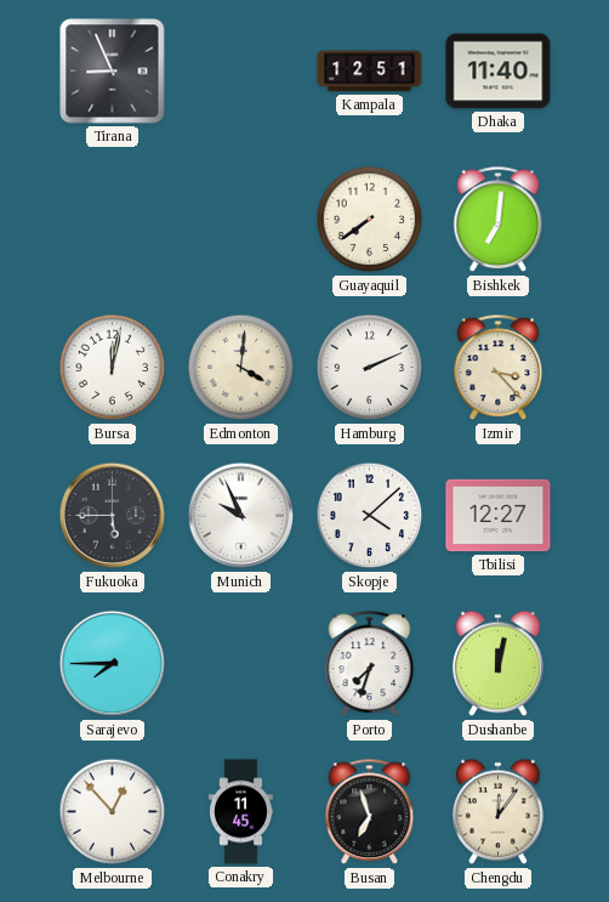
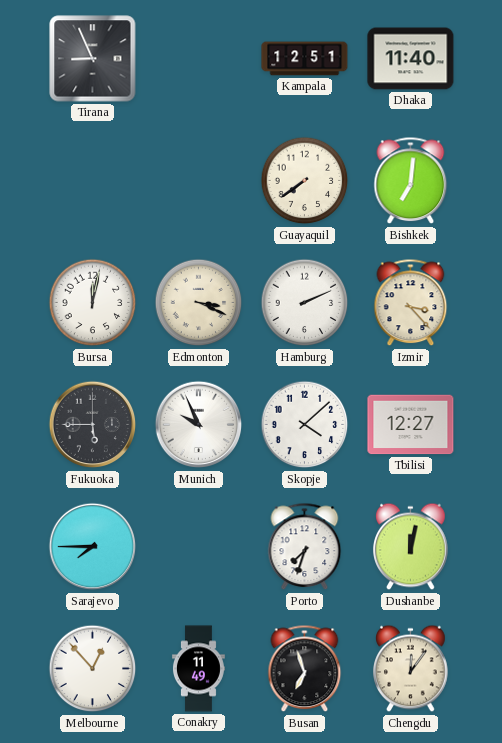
Edmonton: 4:01 -> 3:19
Conakry: 11:45 -> 11:49
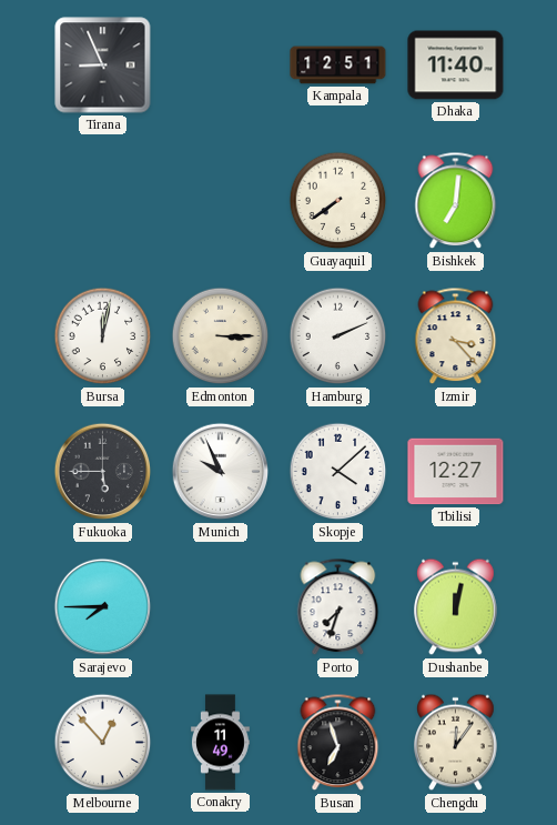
Edmonton: 3:19 -> 3:15
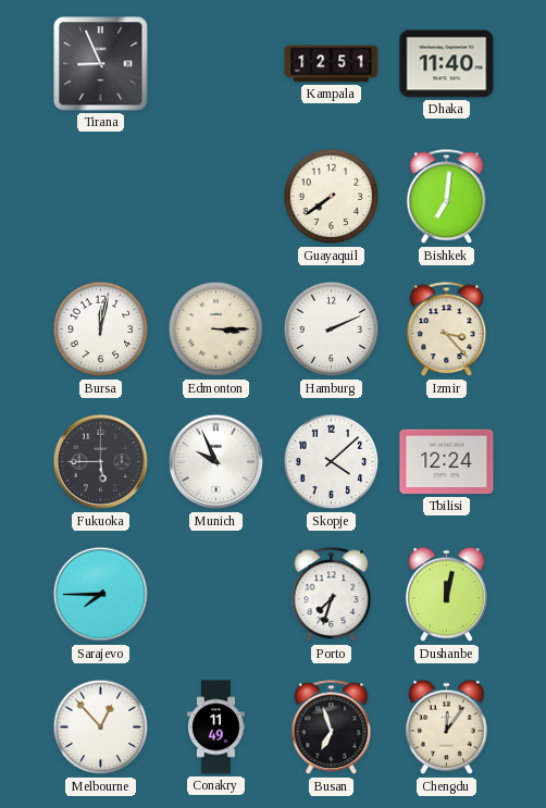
Tbilisi: 12:27 -> 12:24
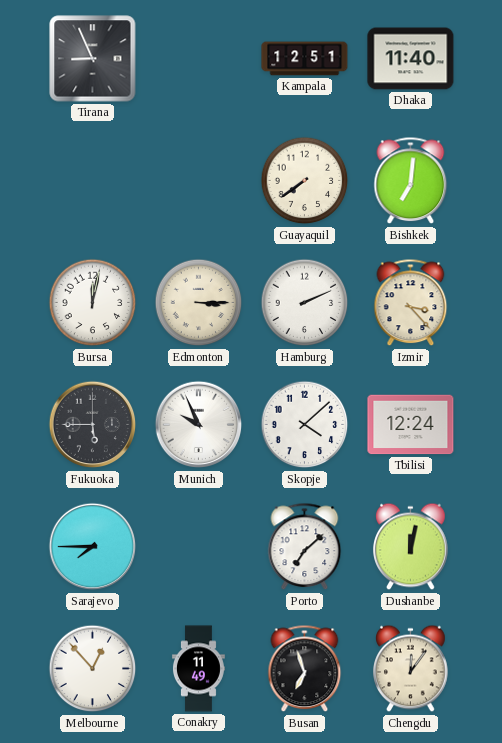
Porto: 7:33 -> 7:08
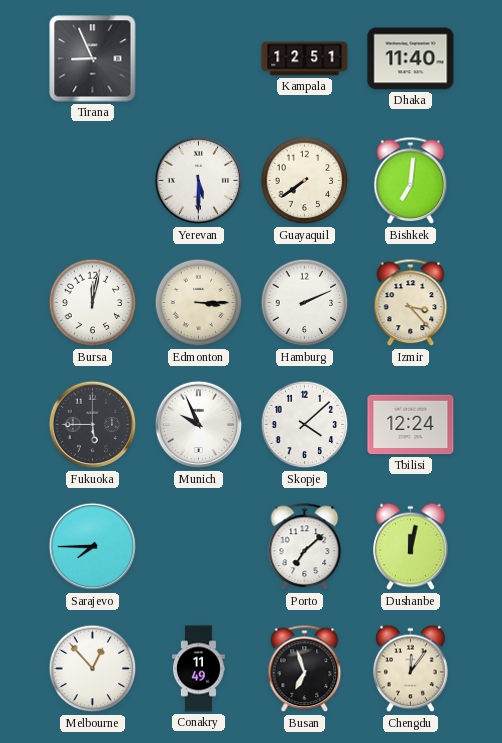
Yerevan: none -> 5:30
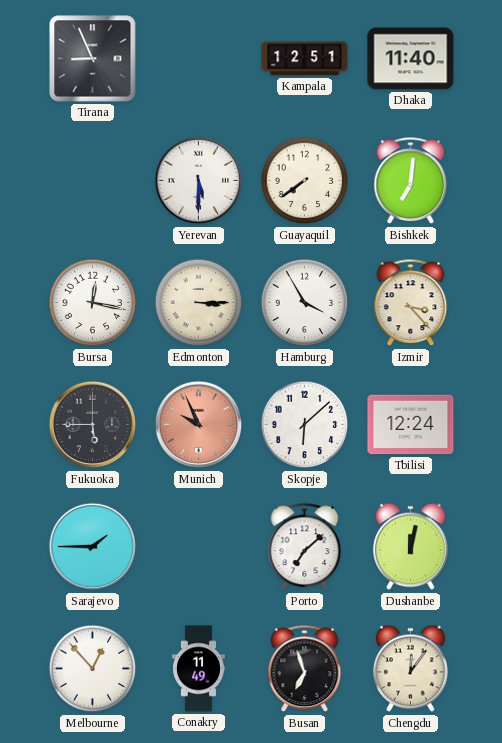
Bursa: 12:02 -> 12:17
Hamburg: 2:11 -> 3:55
Munich dial: white -> salmon
Skopje: 4:08 -> 6:08
Sarajevo: 7:45 -> 1:45
